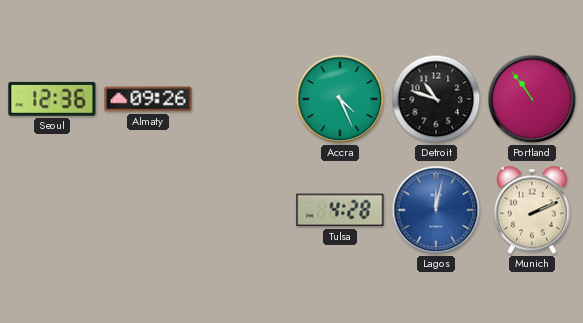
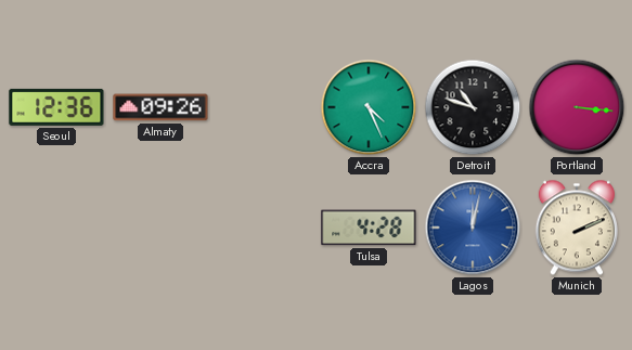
Portland: 10:54 -> 3:16
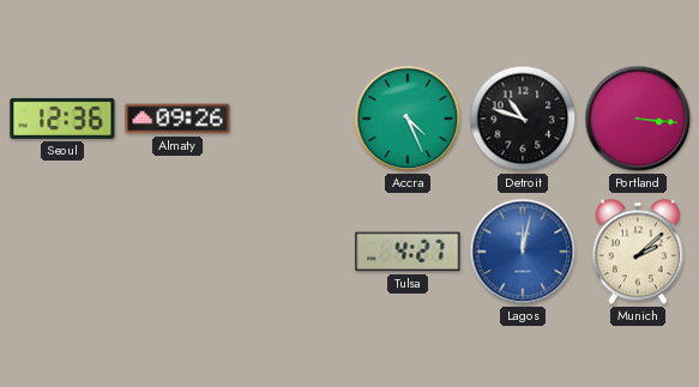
Tulsa: 4:28 -> 4:27
Munich: 2:11 -> 2:08
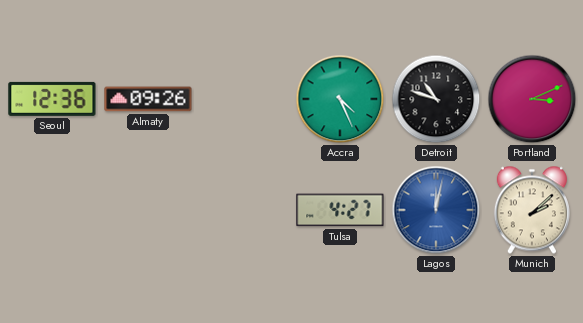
Portland: 3:16 -> 3:11
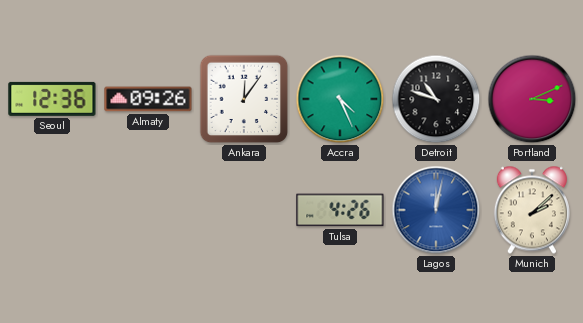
Ankara: none -> 12:06
Tulsa: 4:27 -> 4:26
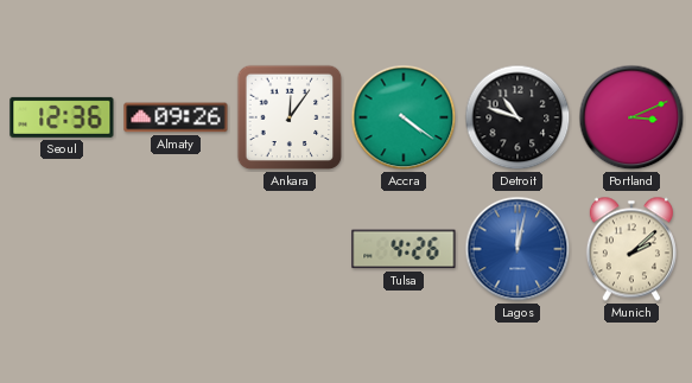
Accra: 4:26 -> 4:21
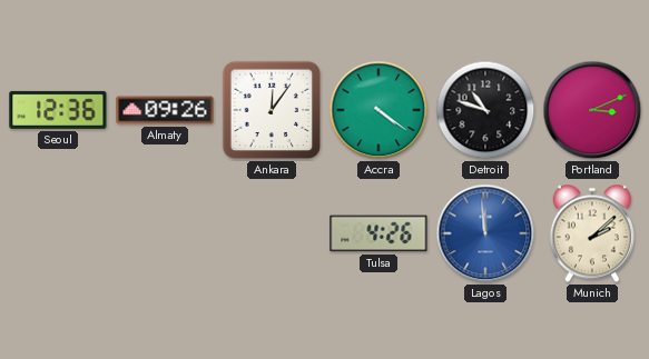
Lagos: 12:02 -> 11:59
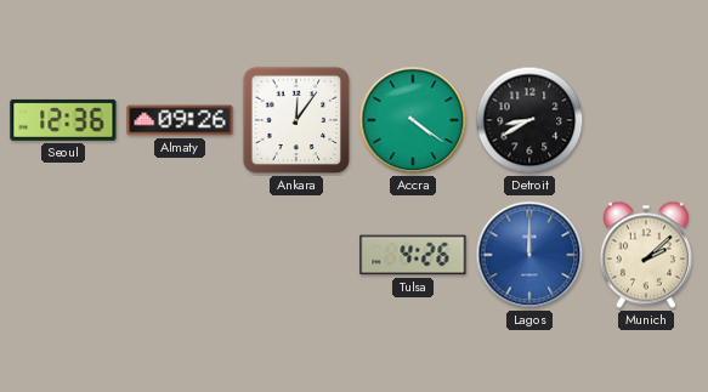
Detroit: 10:48 -> 8:40
Portland: 3:11 -> none
Lagos: 11:59 -> 12:00
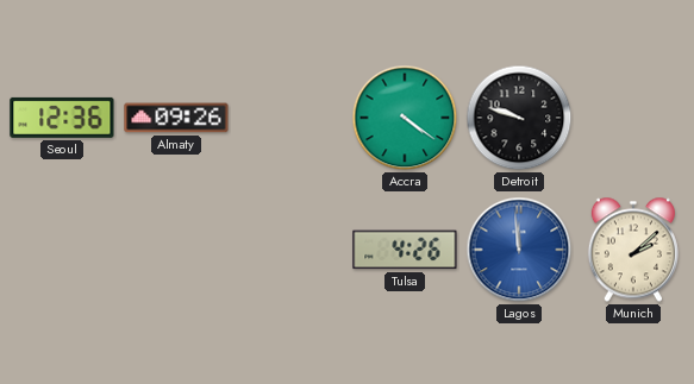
Ankara: 12:06 -> none
Detroit: 8:40 -> 9:48
Lagos: 12:00 -> 11:59
